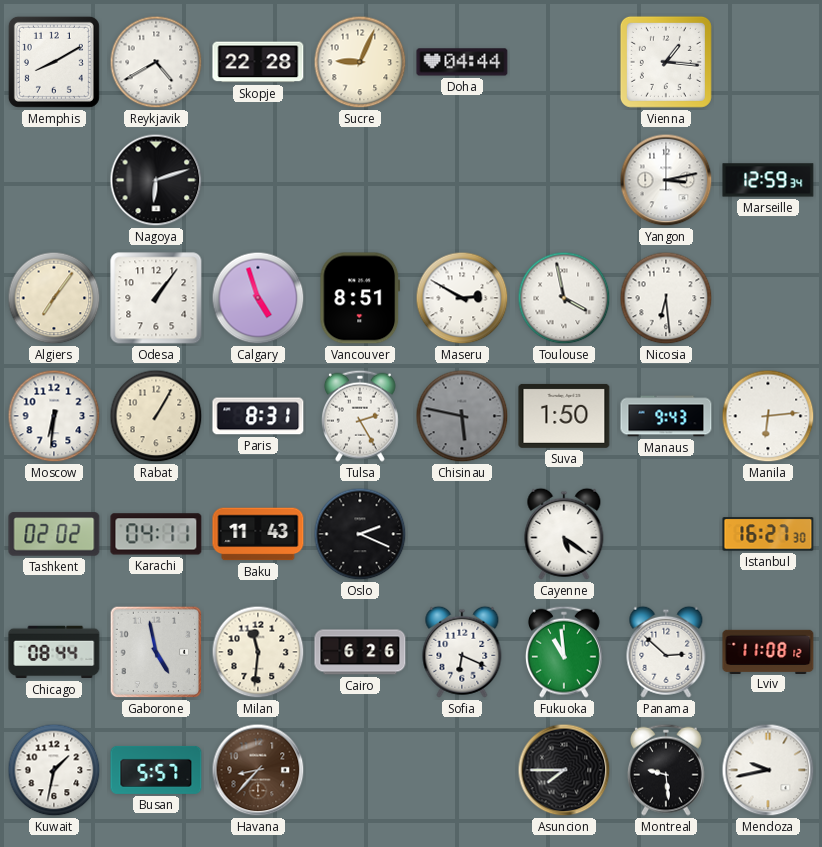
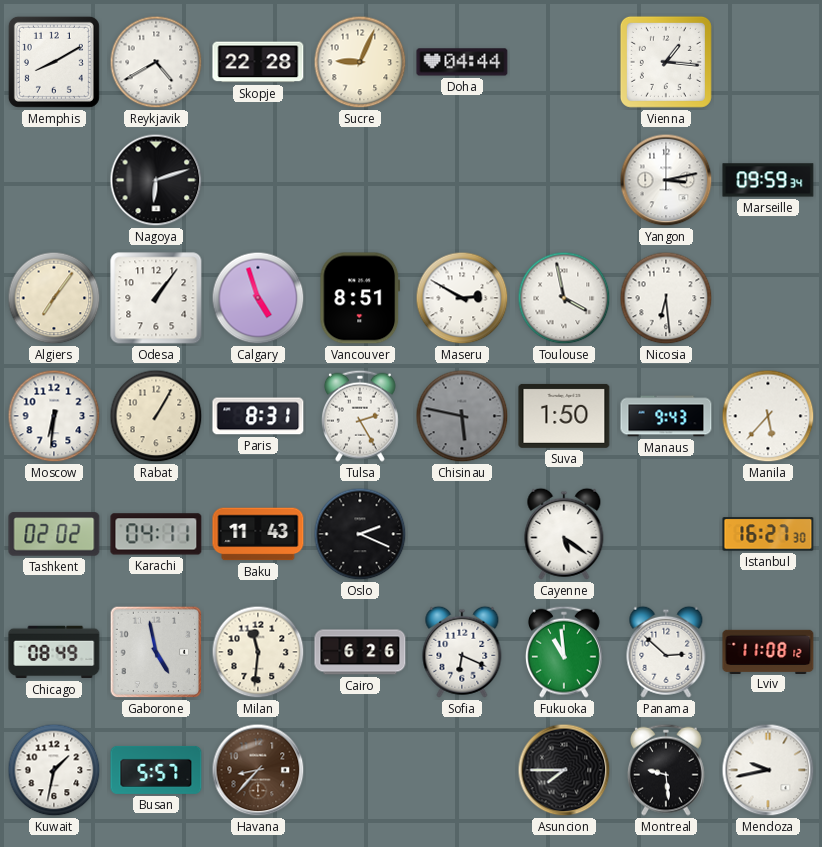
Marseille: 12:59 -> 09:59
Manila: 6:14 -> 5:37
Chicago: 08:44 -> 08:49
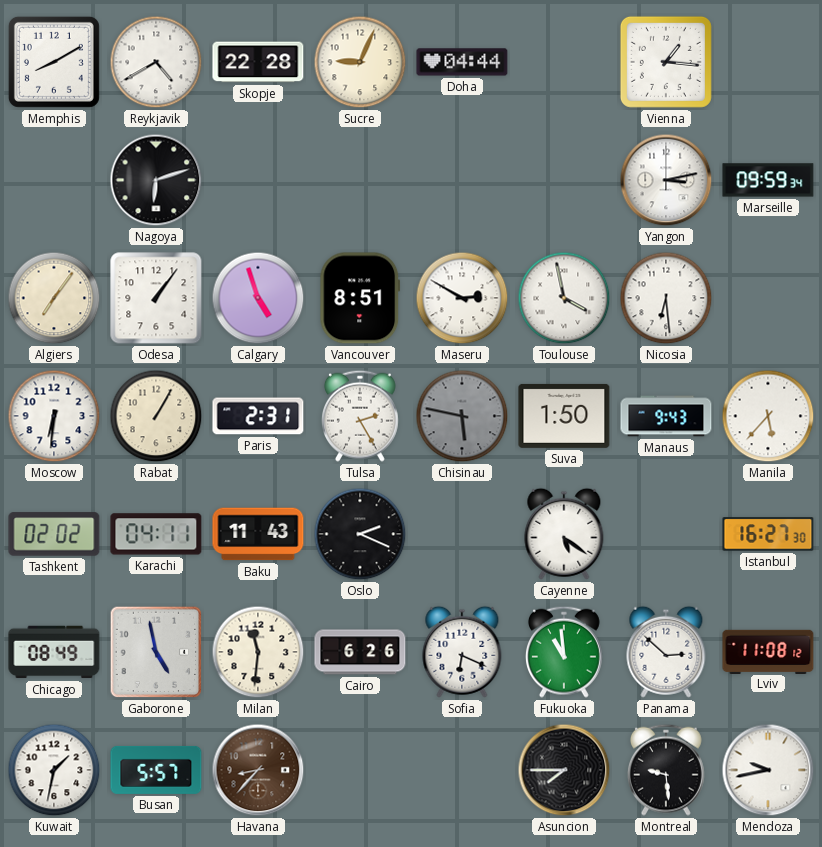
Paris: 8:31 -> 2:31
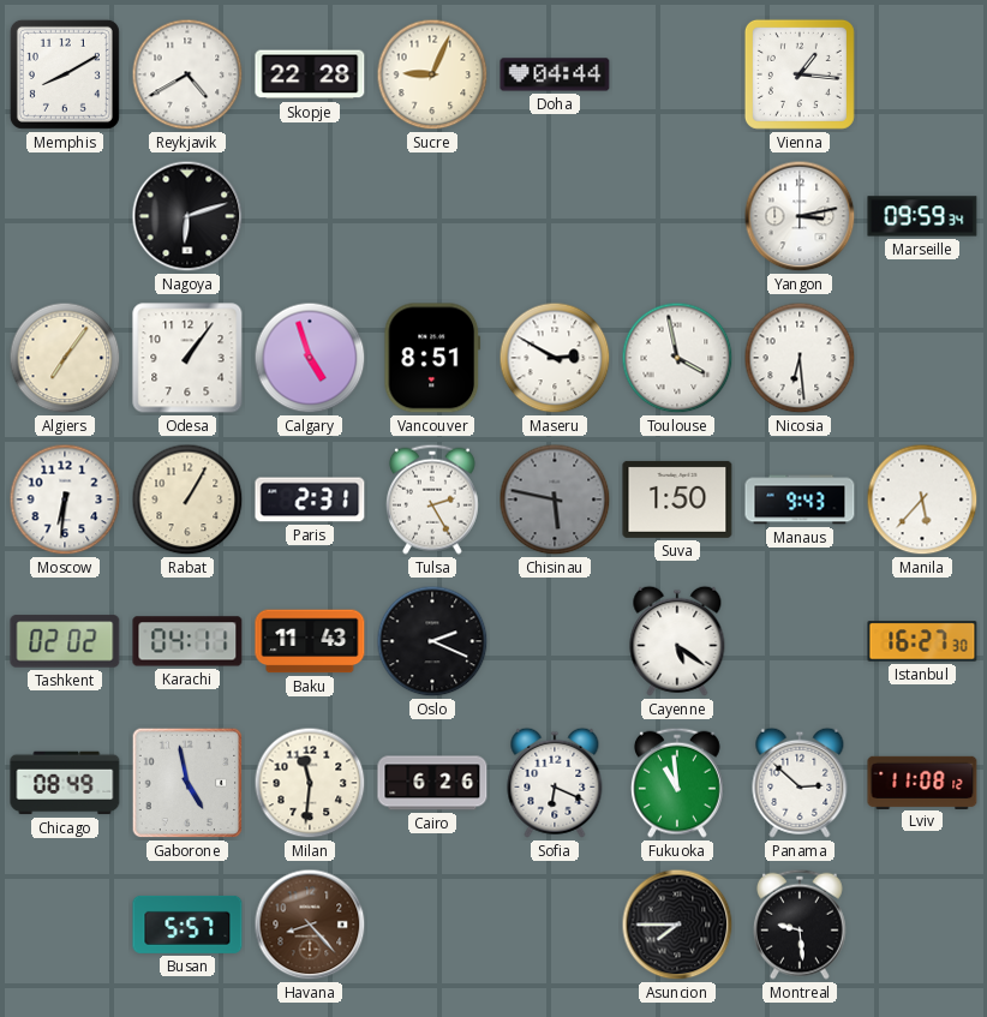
Kuwait: 1:32 -> none
Havana: 8:37 -> 8:23
Mendoza: 9:43 -> none
